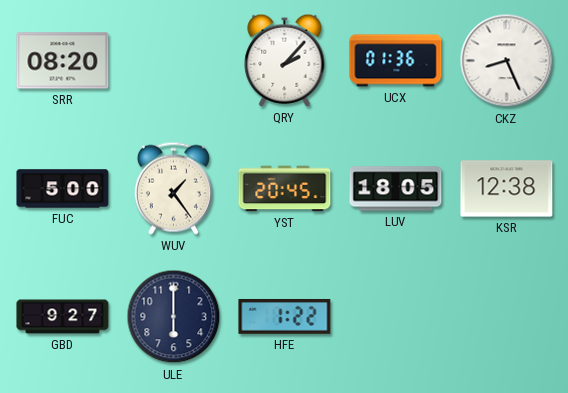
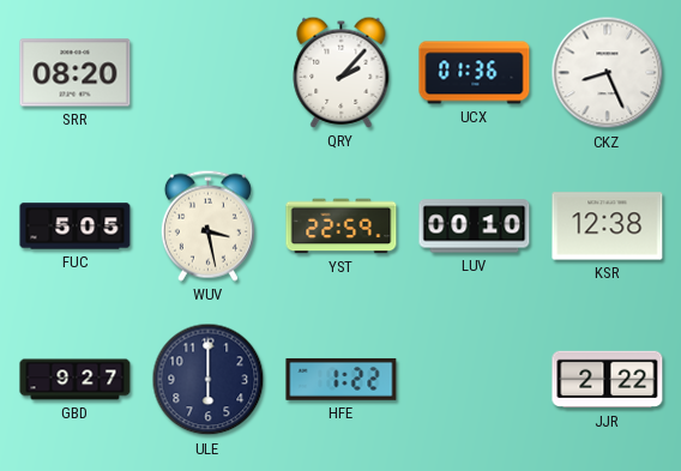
FUC: 5:00 -> 5:05
WUV: 1:24 -> 3:28
YST: 20:45 -> 22:59
LUV: 18:05 -> 00:10
JJR: none -> 2:22
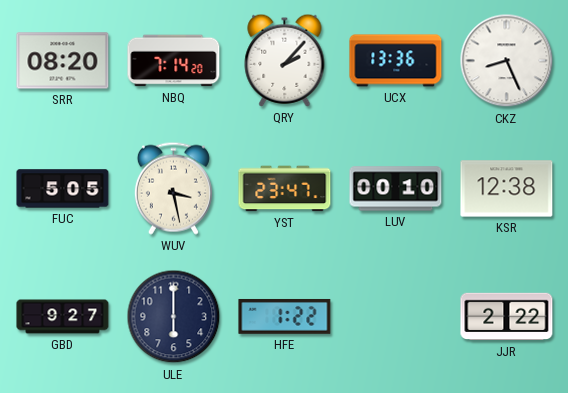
NBQ: none -> 7:14
UCX: 01:36 -> 13:36
YST: 22:59 -> 23:47
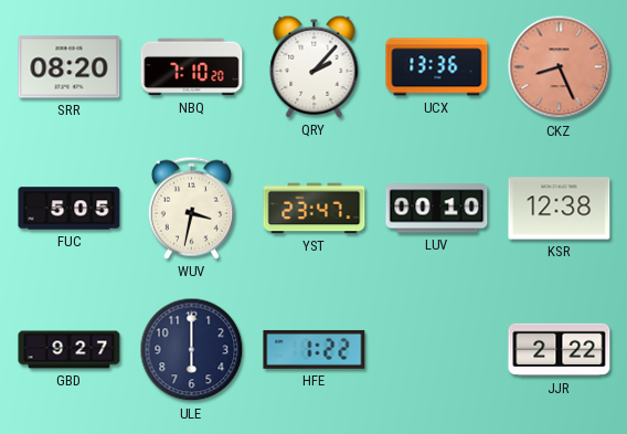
NBQ: 7:14 -> 7:10
CKZ dial: white -> salmon
WUV: 3:28 -> 3:32
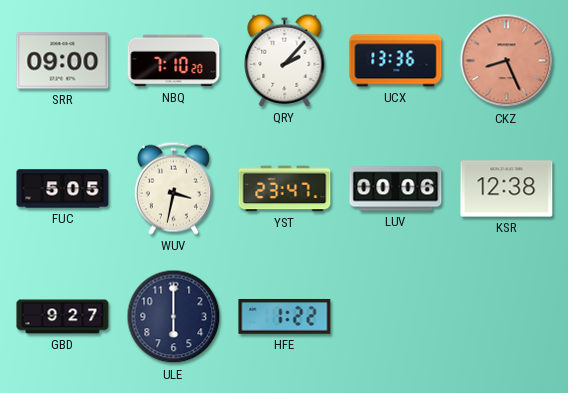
SRR: 08:20 -> 09:00
LUV: 00:10 -> 00:06
JJR: 2:22 -> none
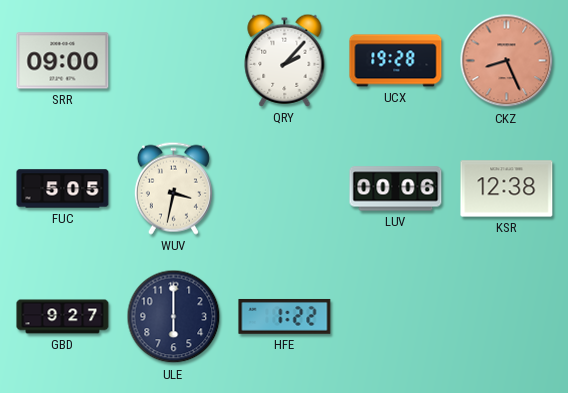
NBQ: 7:10 -> none
UCX: 13:36 -> 19:28
YST: 23:47 -> none
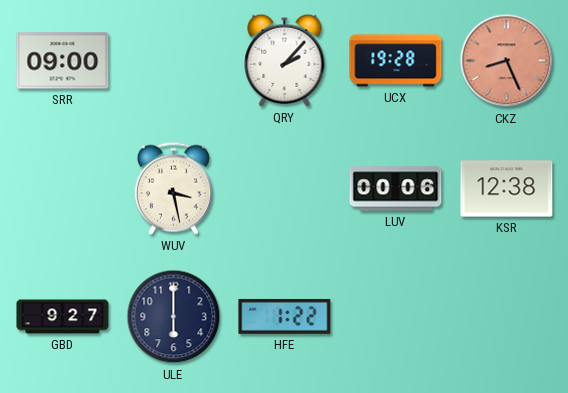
FUC: 5:05 -> none
WUV: 3:32 -> 3:28
